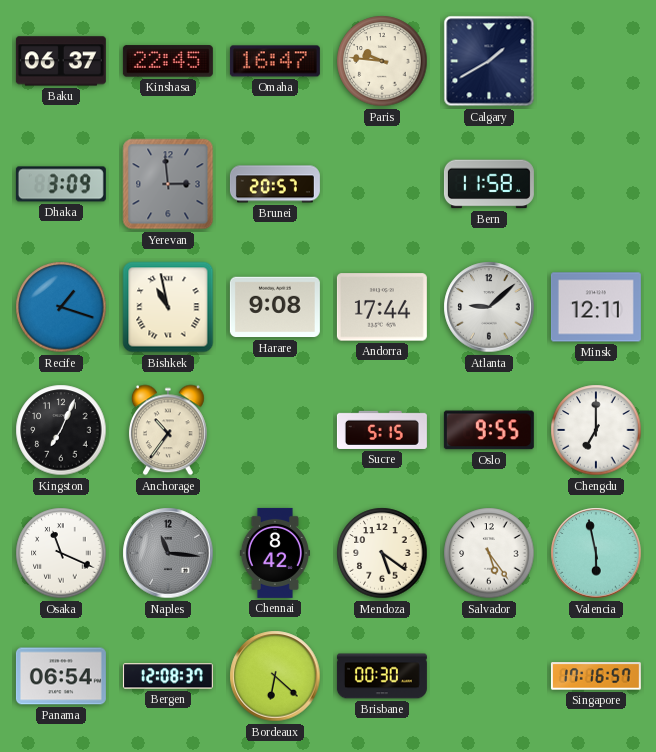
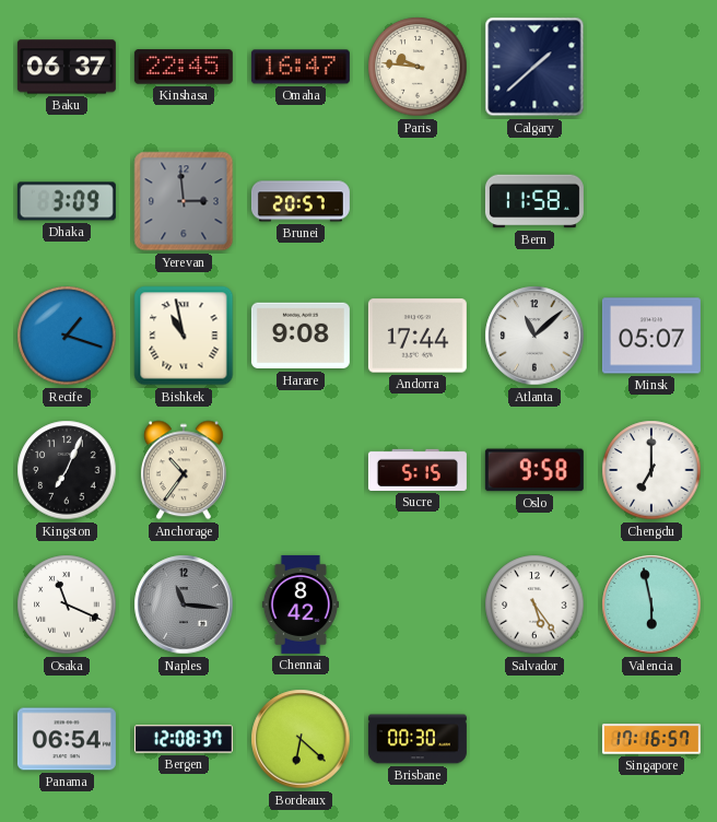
Calgary: 1:40 -> 1:38
Atlanta: 9:08 -> 11:08
Minsk: 12:11 -> 05:07
Oslo: 9:55 -> 9:58
Mendoza: 5:21 -> none
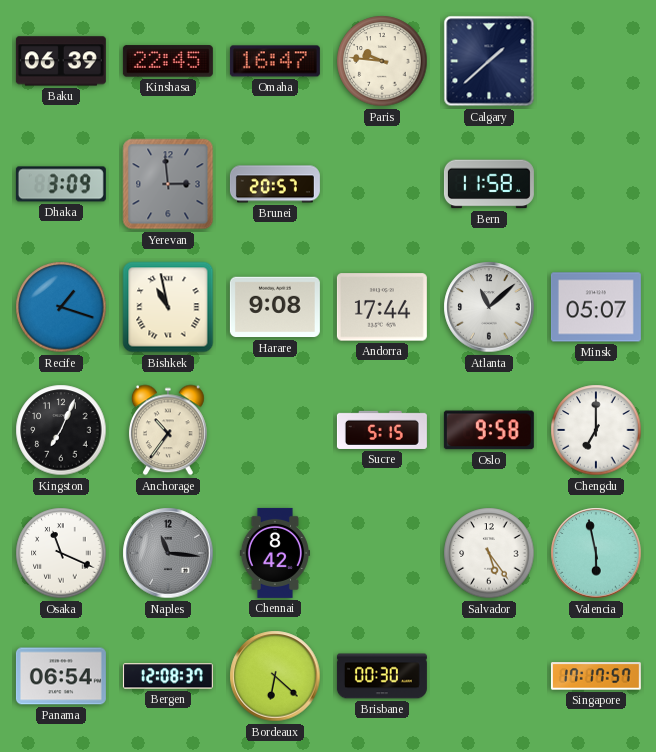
Baku: 06:37 -> 06:39
Singapore: 17:16 -> 17:17
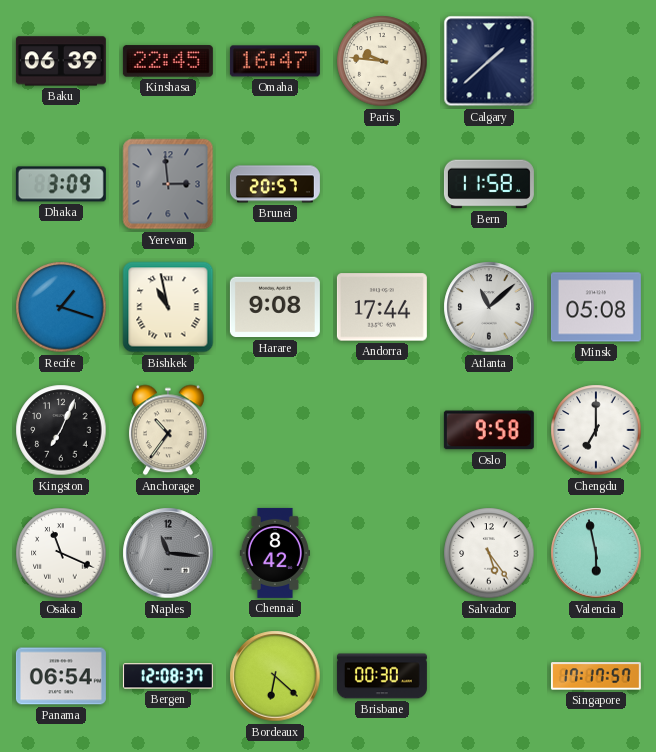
Minsk: 05:07 -> 05:08
Sucre: 5:15 -> none
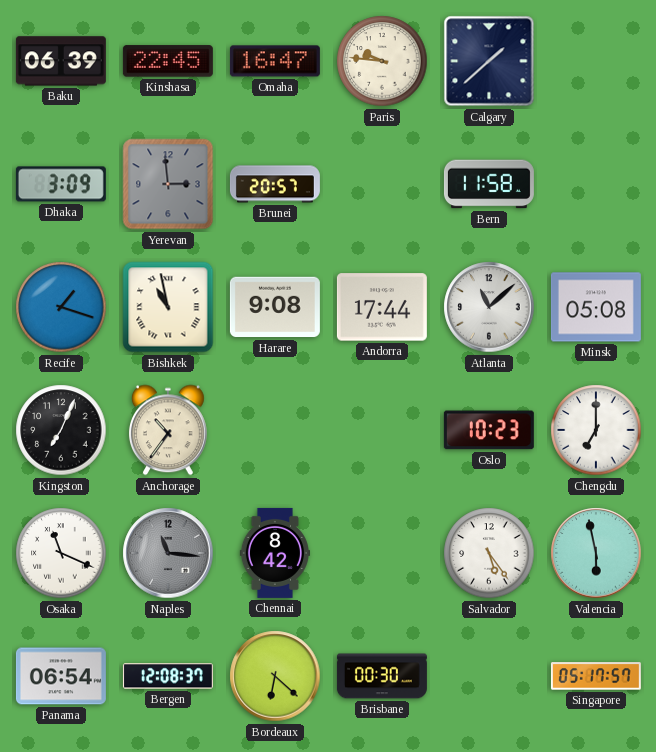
Oslo: 9:58 -> 10:23
Singapore: 17:17 -> 05:17
